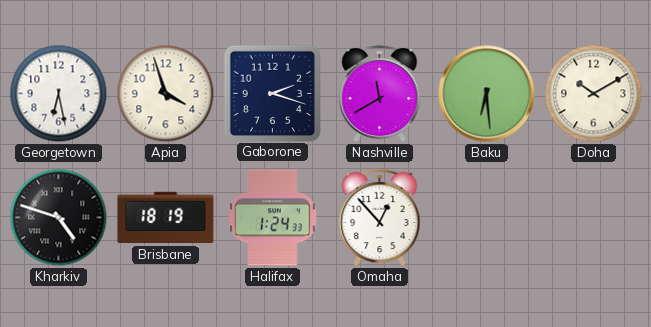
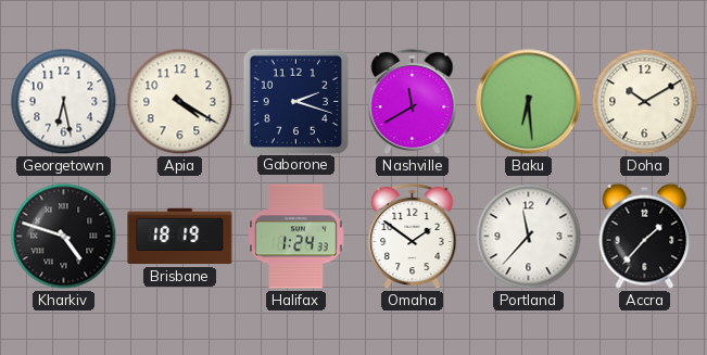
Apia: 3:57 -> 4:20
Omaha: 12:53 -> 1:51
Portland: none -> 11:37
Accra: none -> 1:37
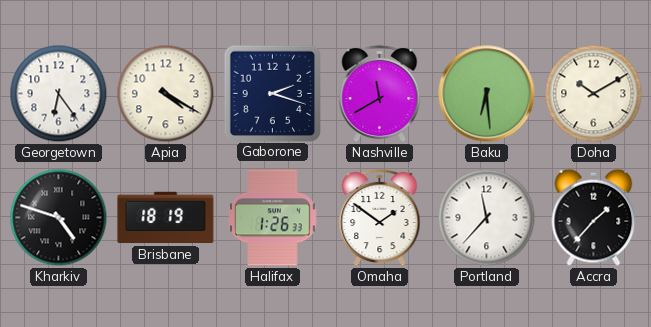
Georgetown: 6:28 -> 6:24
Halifax: 1:24 -> 1:26
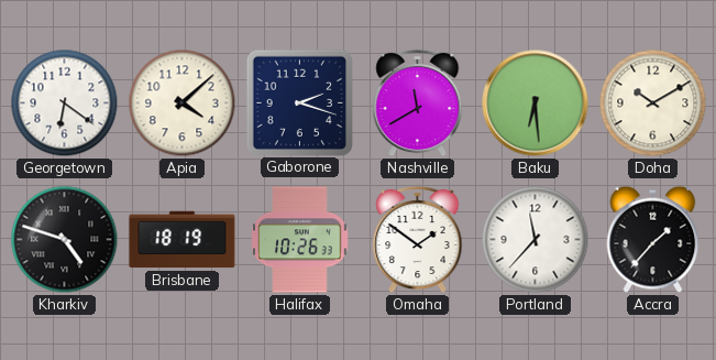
Georgetown: 6:24 -> 6:21
Apia: 4:20 -> 4:08
Halifax: 1:26 -> 10:26
